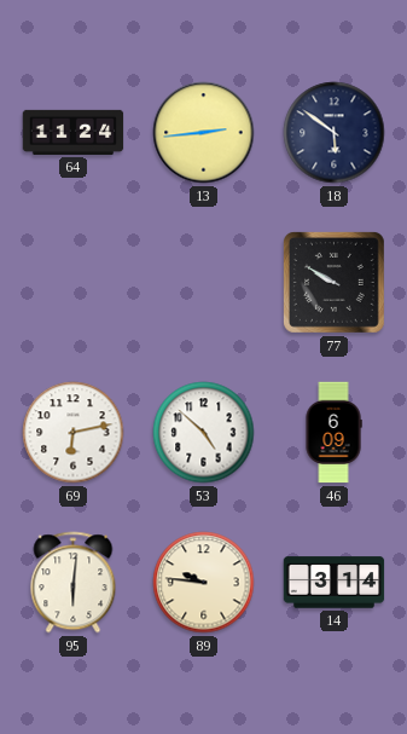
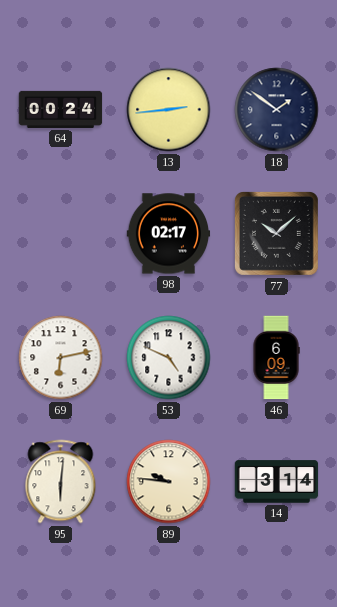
64: 11:24 -> 00:24
18: 5:51 -> 1:51
98: none -> 02:17
77: 9:50 -> 10:08
53: 4:52 -> 4:49
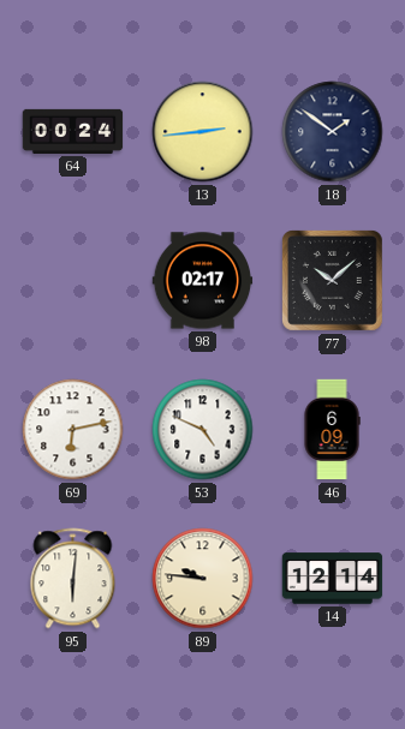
14: 3:14 -> 12:14
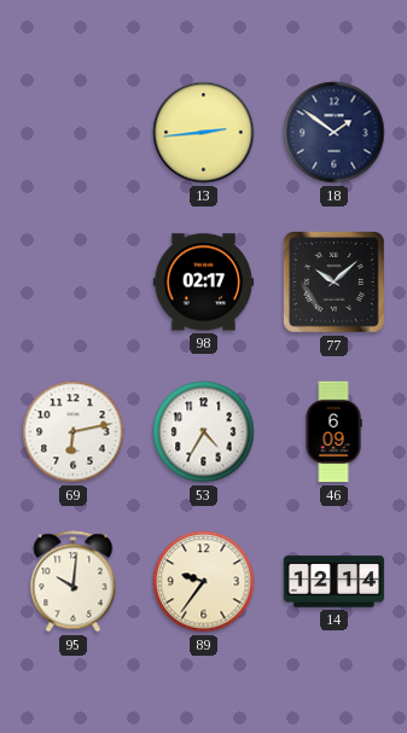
64: 00:24 -> none
53: 4:49 -> 4:35
95: 6:01 -> 10:01
89: 9:46 -> 9:36
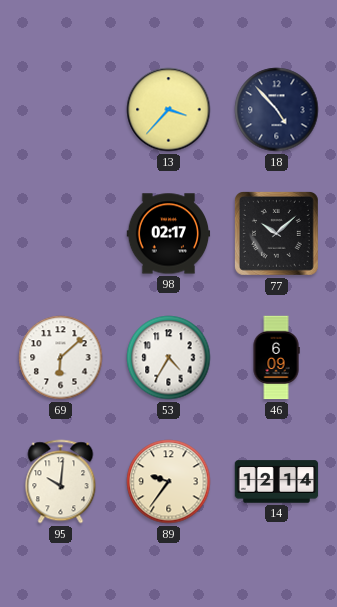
13: 2:44 -> 3:37
18: 1:51 -> 4:53
69: 6:13 -> 6:08
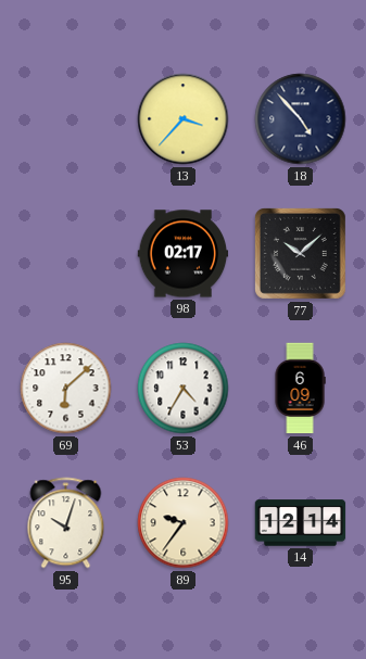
95: 10:01 -> 10:03
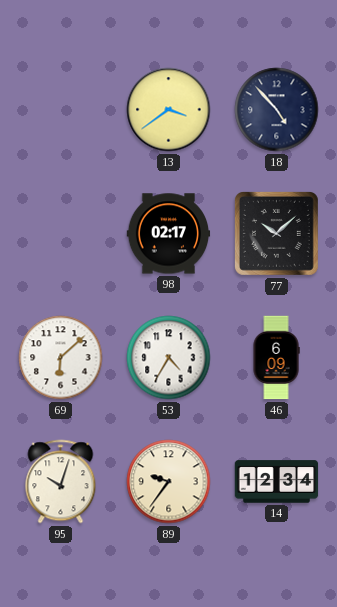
13: 3:37 -> 3:39
14: 12:14 -> 12:34
